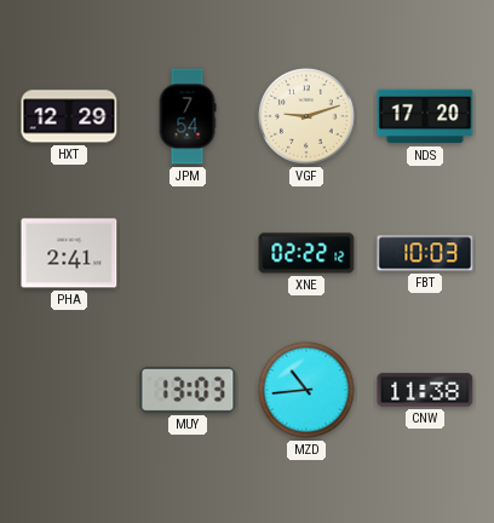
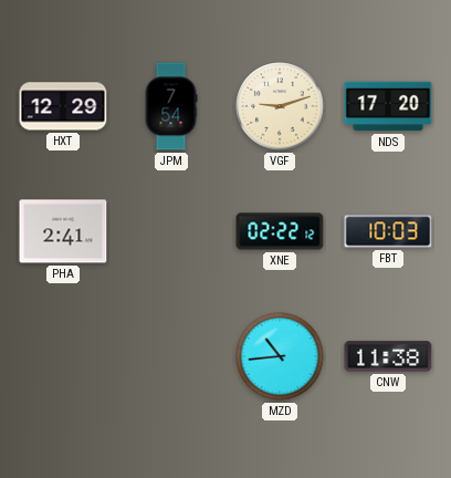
MUY: 13:03 -> none
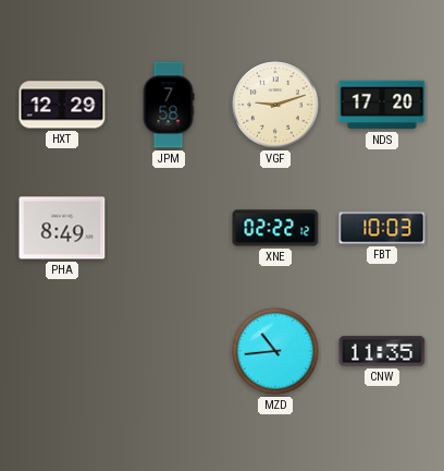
JPM: 7:54 -> 7:58
PHA: 2:41 -> 8:49
CNW: 11:38 -> 11:35
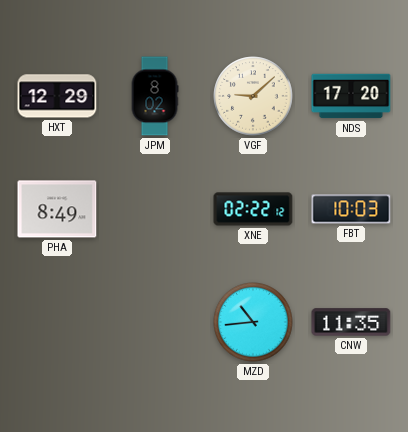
JPM: 7:58 -> 8:02
VGF: 9:12 -> 9:08
